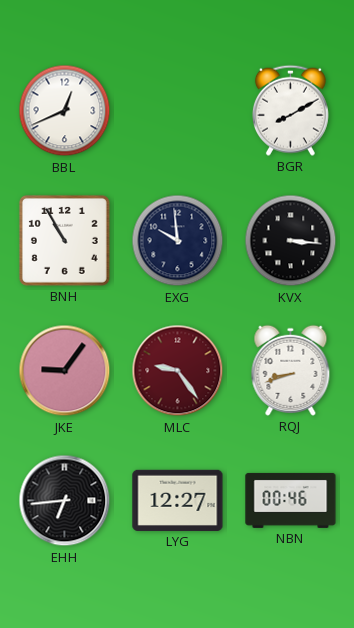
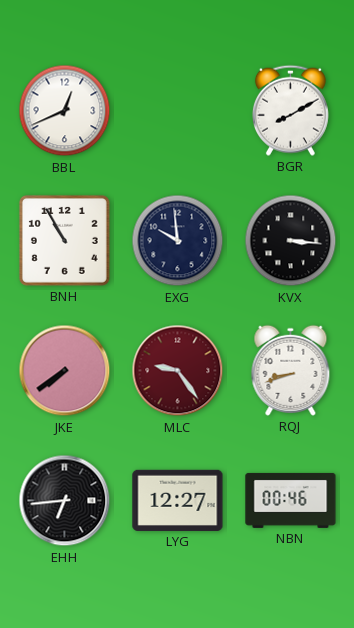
JKE: 9:06 -> 7:39
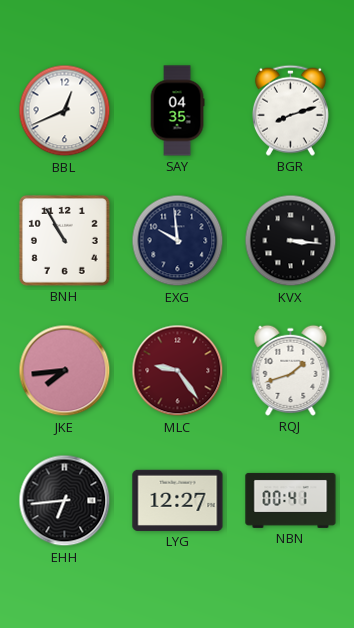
SAY: none -> 04:35
BGR: 8:10 -> 8:12
JKE: 7:39 -> 7:44
RQJ: 8:42 -> 1:42
NBN: 00:46 -> 00:41
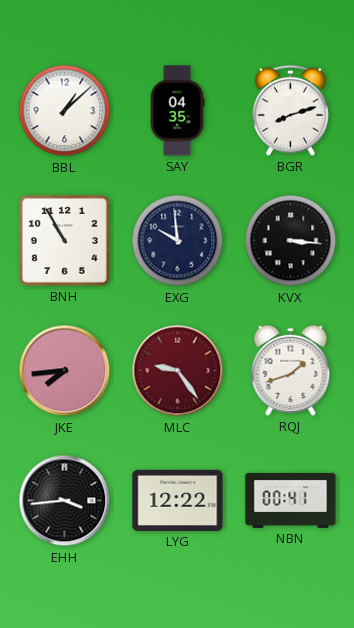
BBL: 12:41 -> 1:08
EHH: 6:44 -> 3:44
LYG: 12:27 -> 12:22
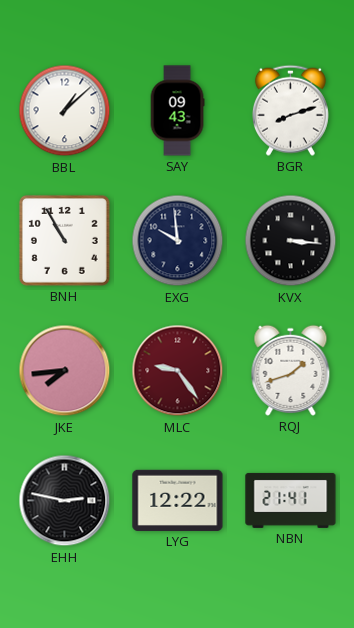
SAY: 04:35 -> 09:43
EHH: 3:44 -> 2:47
NBN: 00:41 -> 21:41
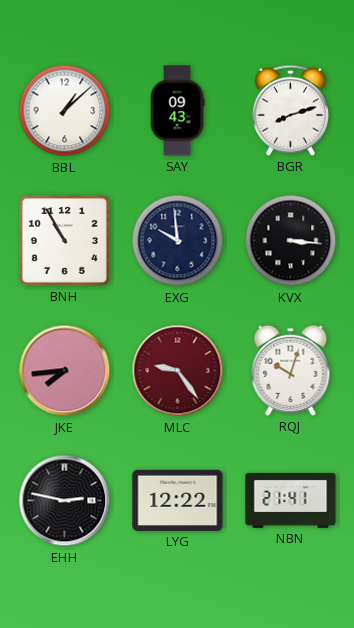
RQJ: 1:42 -> 10:03
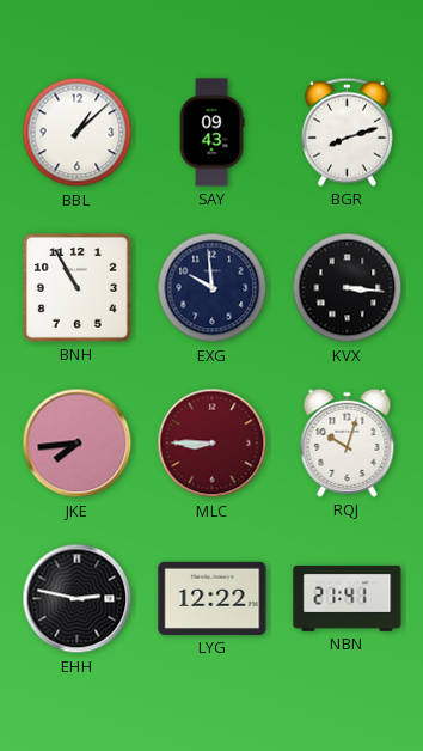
MLC: 9:24 -> 8:45
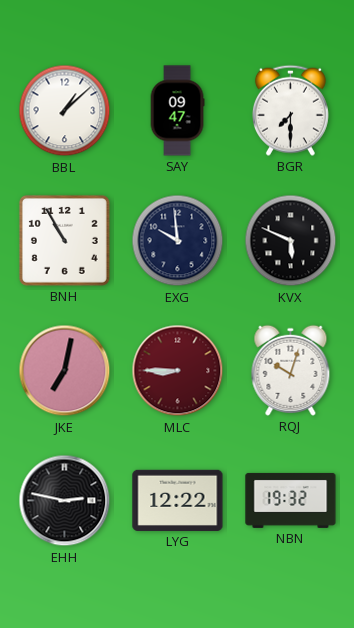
SAY: 09:43 -> 09:47
BGR: 8:12 -> 7:30
KVX: 3:16 -> 5:49
JKE: 7:44 -> 7:02
NBN: 21:41 -> 19:32
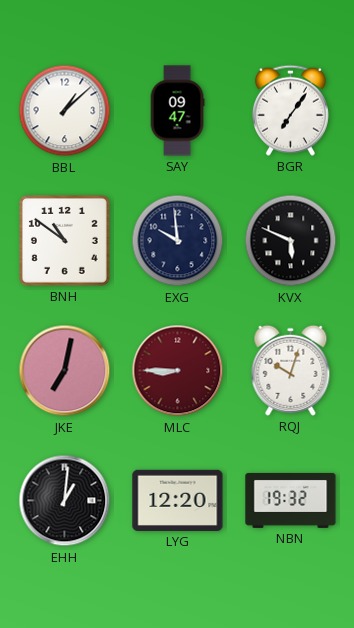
BGR: 7:30 -> 7:06
BNH: 10:55 -> 10:51
EHH: 2:47 -> 1:01
LYG: 12:22 -> 12:20
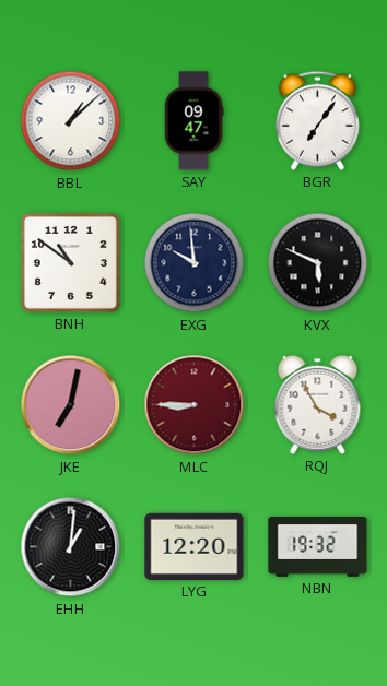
RQJ: 10:03 -> 3:55
